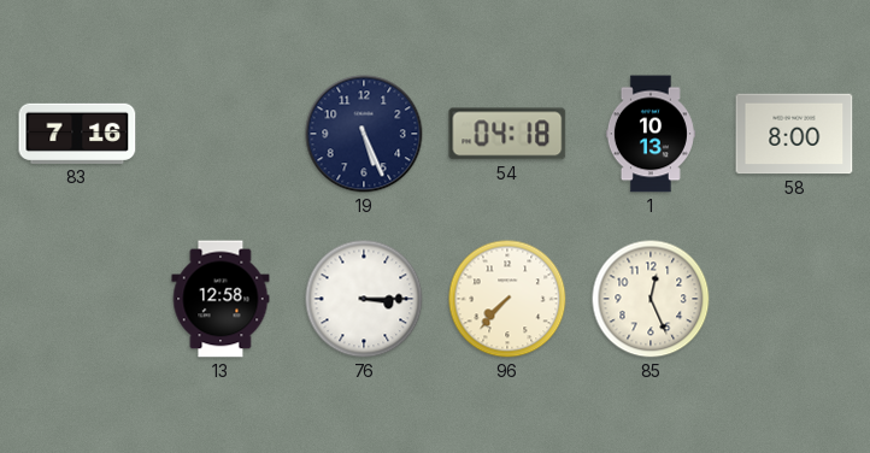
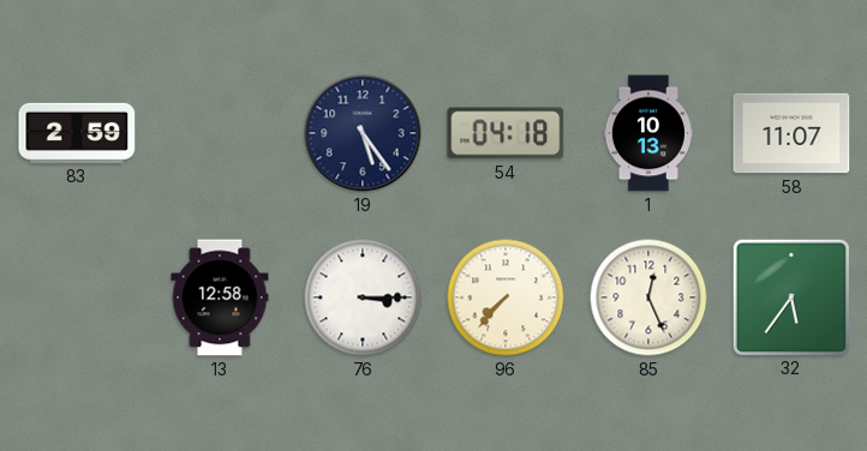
83: 7:16 -> 2:59
19: 5:26 -> 5:24
58: 8:00 -> 11:07
32: none -> 5:36
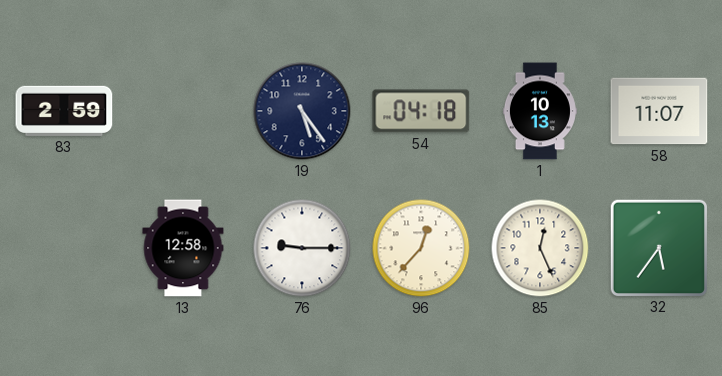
76: 3:15 -> 9:15
96: 7:37 -> 12:37
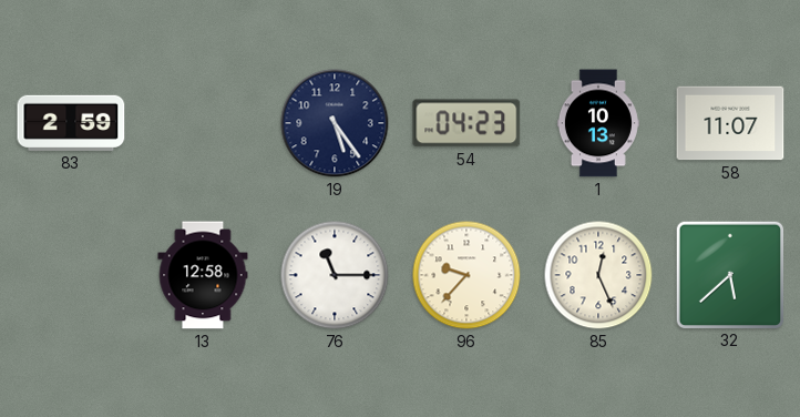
54: 04:18 -> 04:23
76: 9:15 -> 11:15
96: 12:37 -> 9:37
32: 5:36 -> 5:38
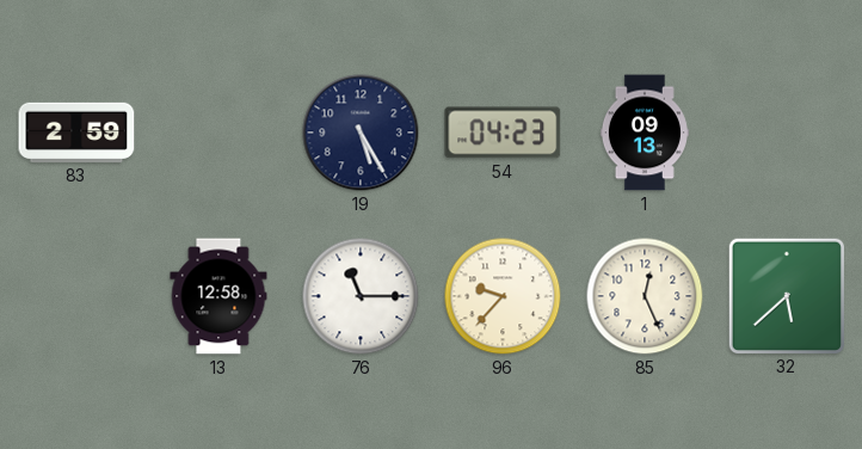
19: 5:24 -> 5:25
1: 10:13 -> 09:13
58: 11:07 -> none
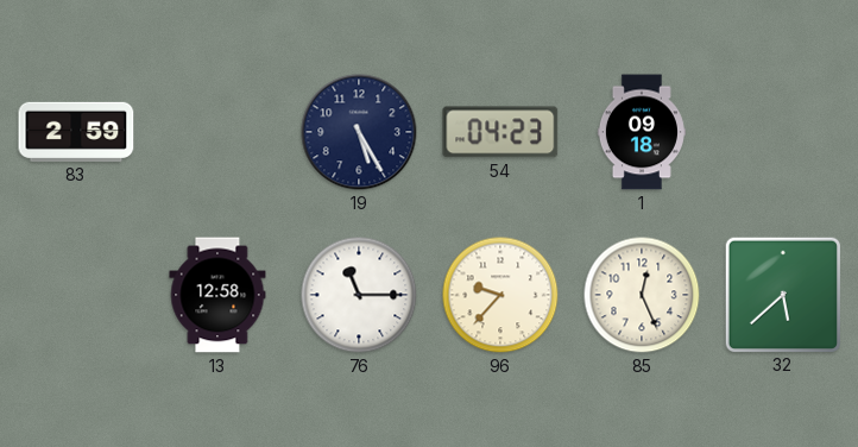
1: 09:13 -> 09:18
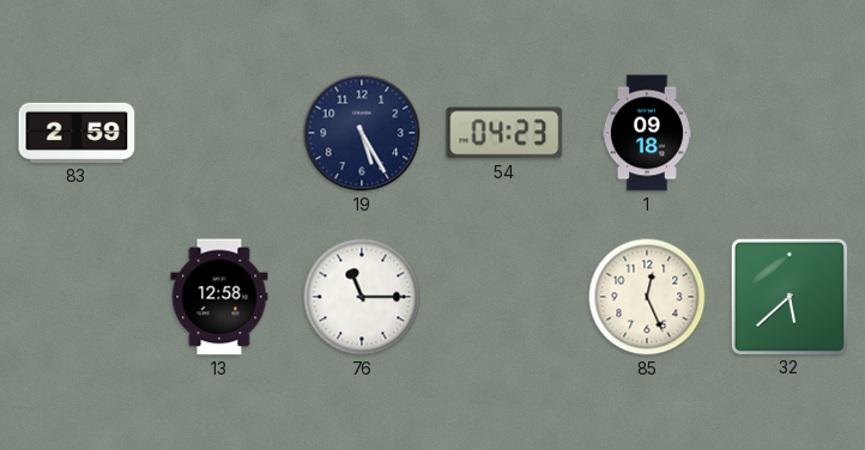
96: 9:37 -> none
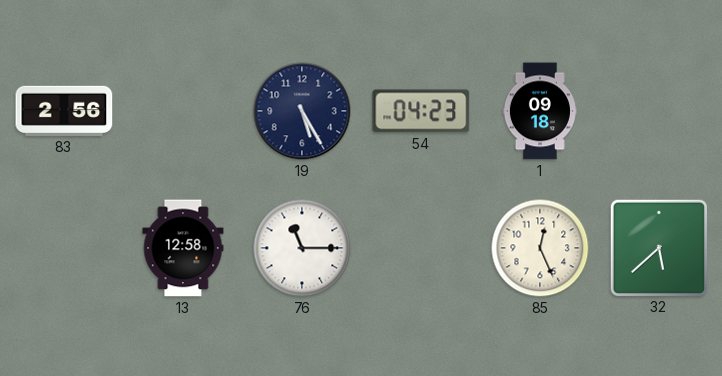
83: 2:59 -> 2:56
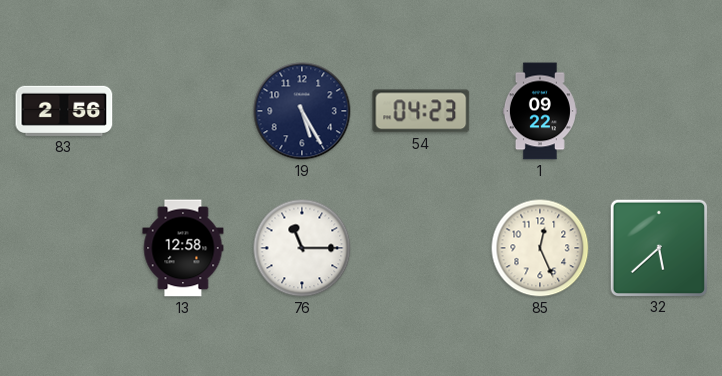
1: 09:18 -> 09:22
